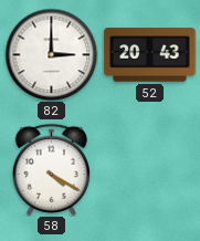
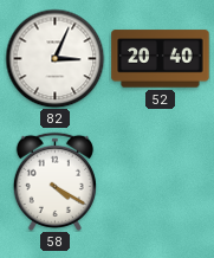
82: 3:00 -> 3:04
52: 20:43 -> 20:40
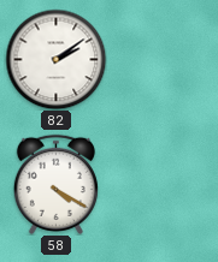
82: 3:04 -> 2:09
52: 20:40 -> none
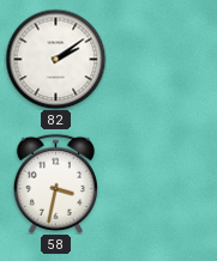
58: 4:20 -> 3:32
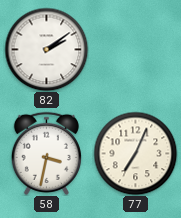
77: none -> 7:04
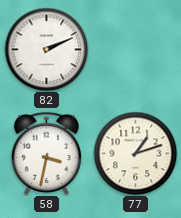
82: 2:09 -> 2:11
77: 7:04 -> 1:12
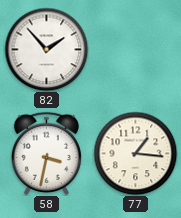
82: 2:11 -> 1:53
77: 1:12 -> 1:16
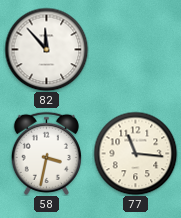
82: 1:53 -> 11:53
77: 1:16 -> 11:16
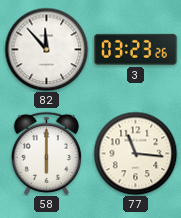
3: none -> 03:23
58: 3:32 -> 6:00
